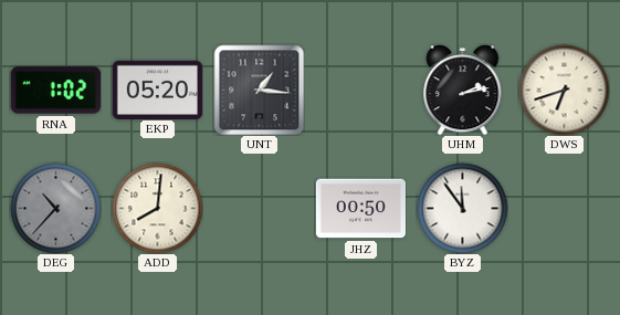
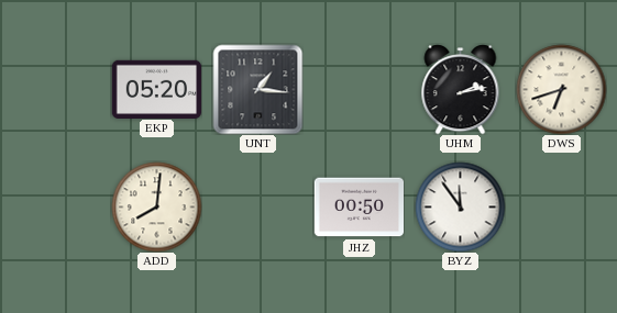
RNA: 1:02 -> none
DEG: 10:37 -> none
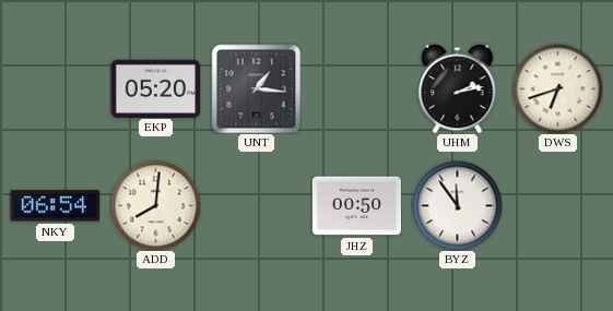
NKY: none -> 06:54
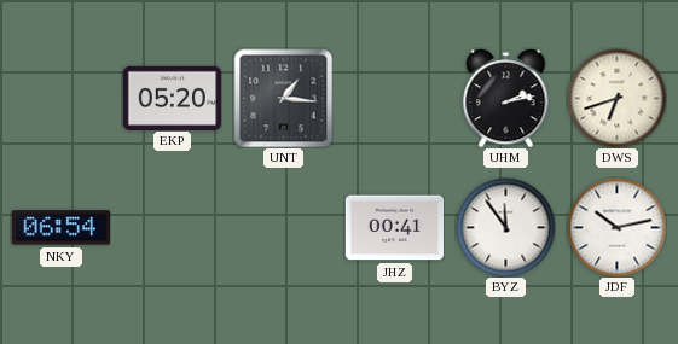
ADD: 8:01 -> none
JHZ: 00:50 -> 00:41
JDF: none -> 10:13
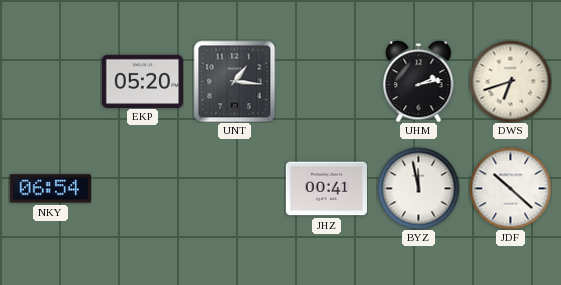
BYZ: 11:54 -> 11:58
JDF: 10:13 -> 10:22
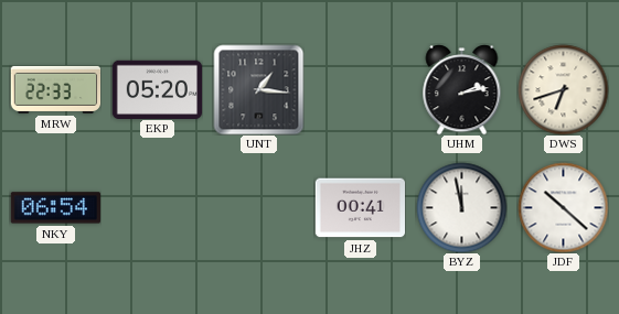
MRW: none -> 22:33
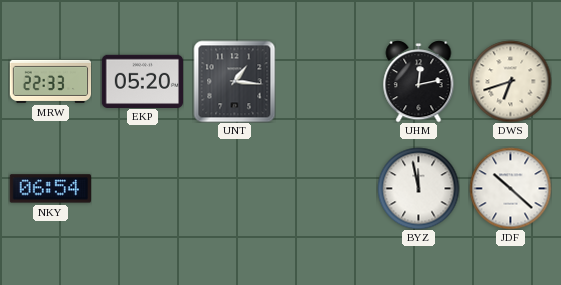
UHM: 2:13 -> 12:13
JHZ: 00:41 -> none
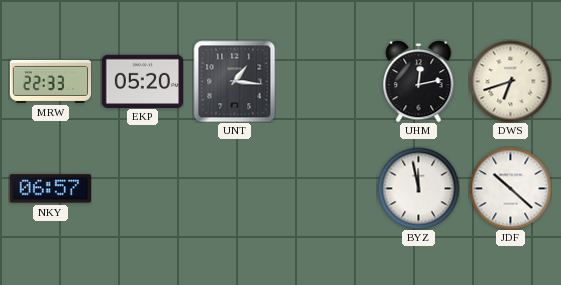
NKY: 06:54 -> 06:57
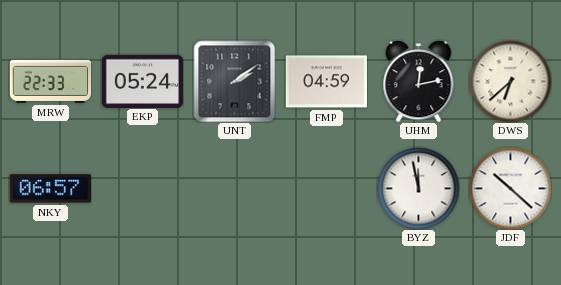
EKP: 05:20 -> 05:24
UNT: 1:16 -> 2:09
FMP: none -> 04:59
DWS: 6:42 -> 6:38
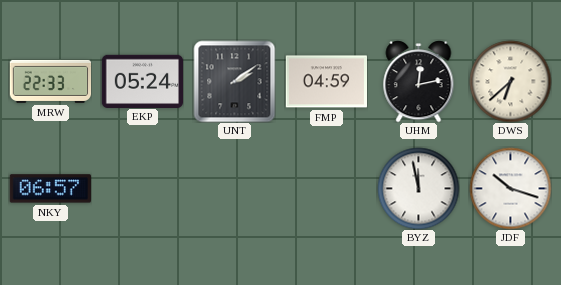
JDF: 10:22 -> 10:18
